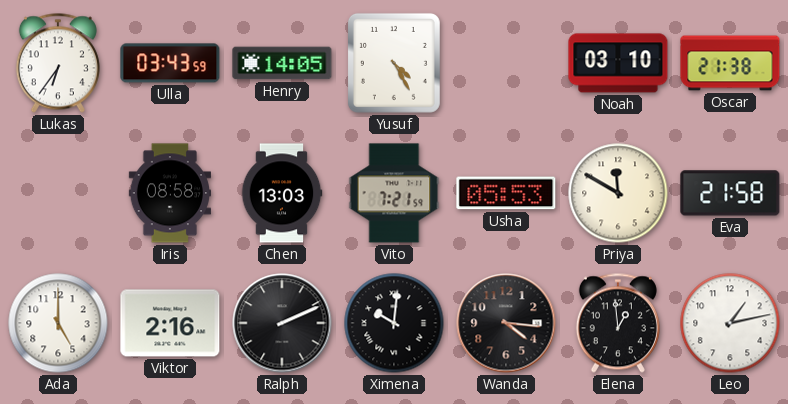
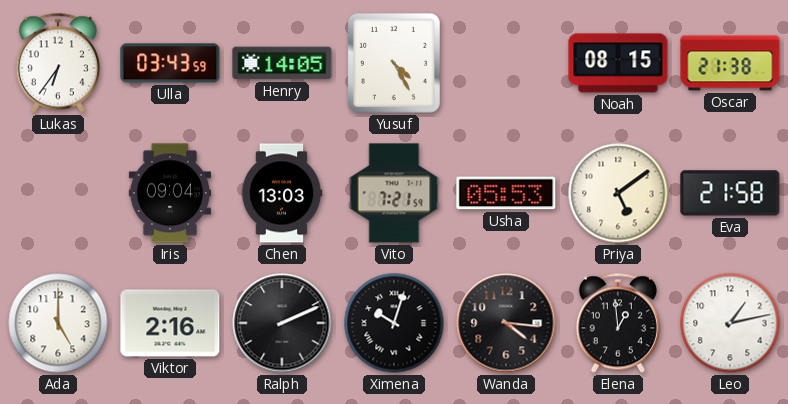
Noah: 03:10 -> 08:15
Iris: 08:58 -> 09:04
Priya: 11:50 -> 5:09
Ximena: 10:01 -> 10:03
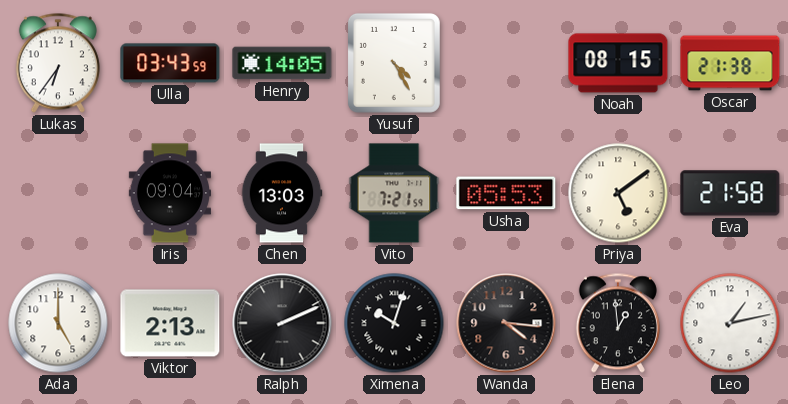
Viktor: 2:16 -> 2:13
